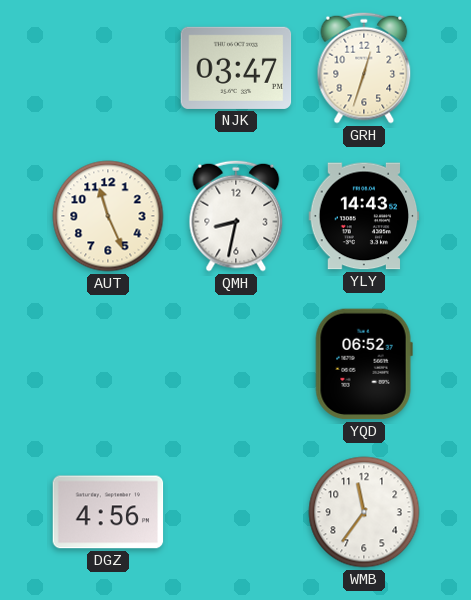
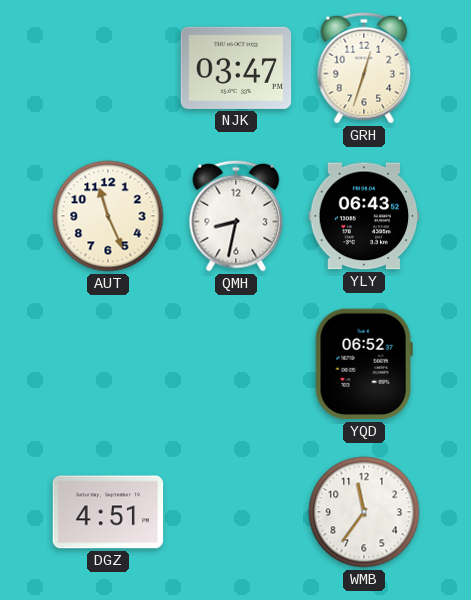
YLY: 14:43 -> 06:43
DGZ: 4:56 -> 4:51
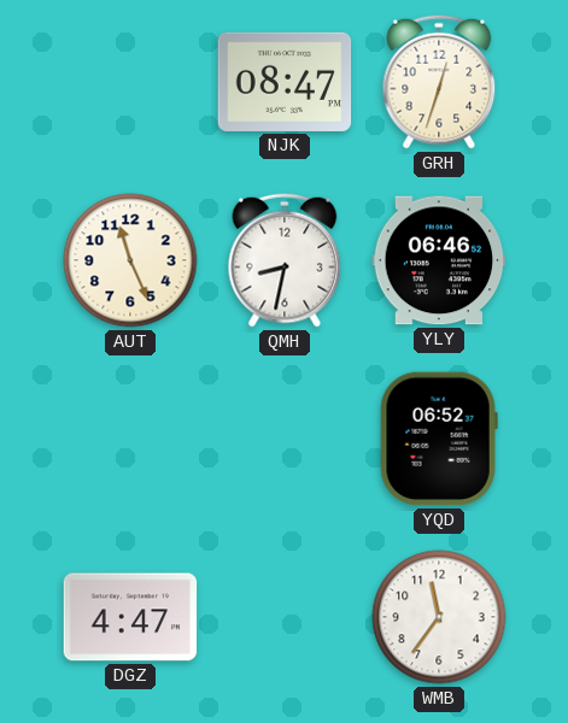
NJK: 03:47 -> 08:47
YLY: 06:43 -> 06:46
DGZ: 4:51 -> 4:47
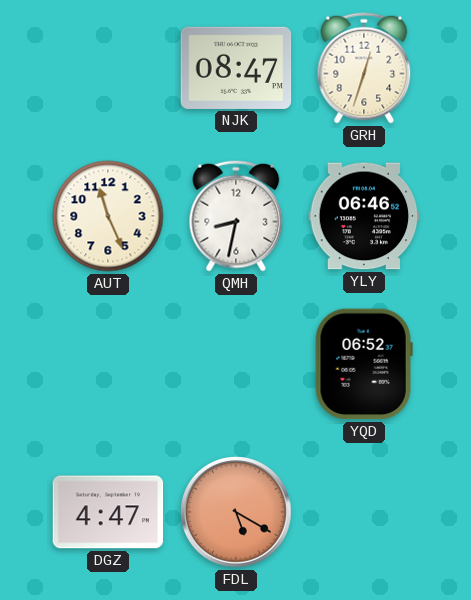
FDL: none -> 5:20
WMB: 11:36 -> none
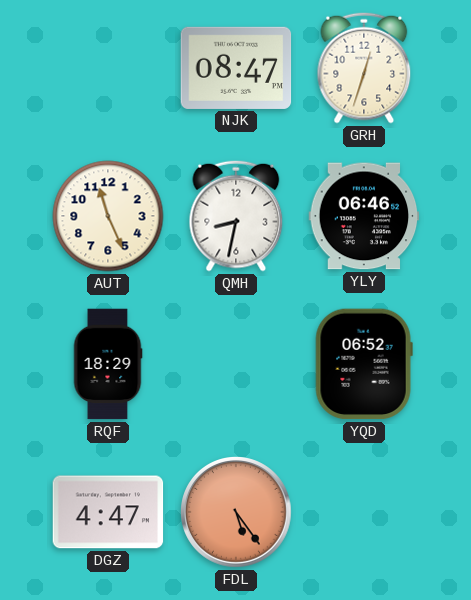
RQF: none -> 18:29
FDL: 5:20 -> 5:24
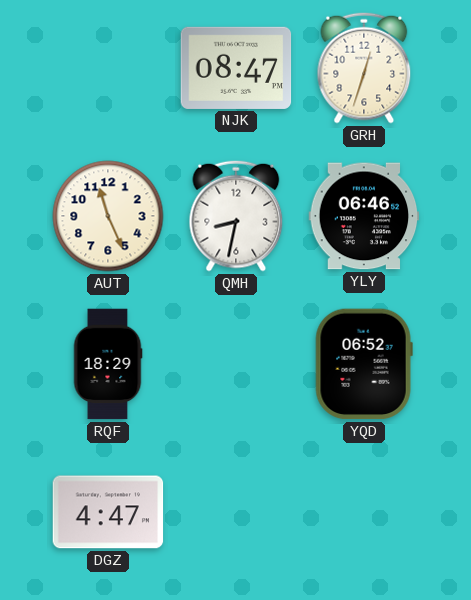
FDL: 5:24 -> none
